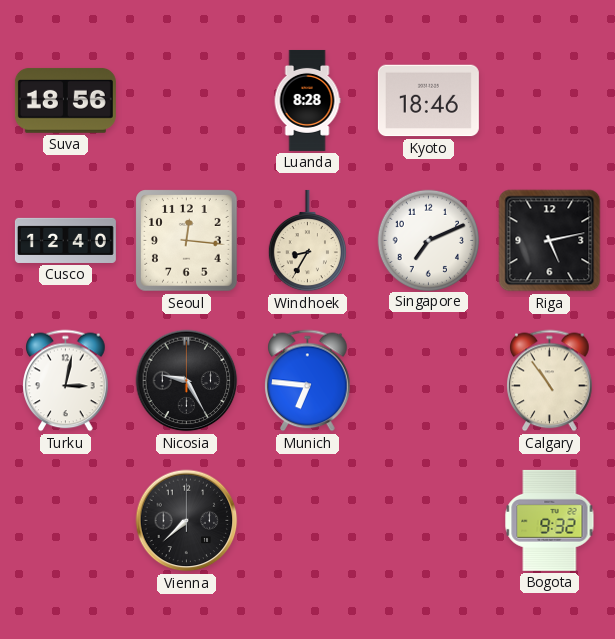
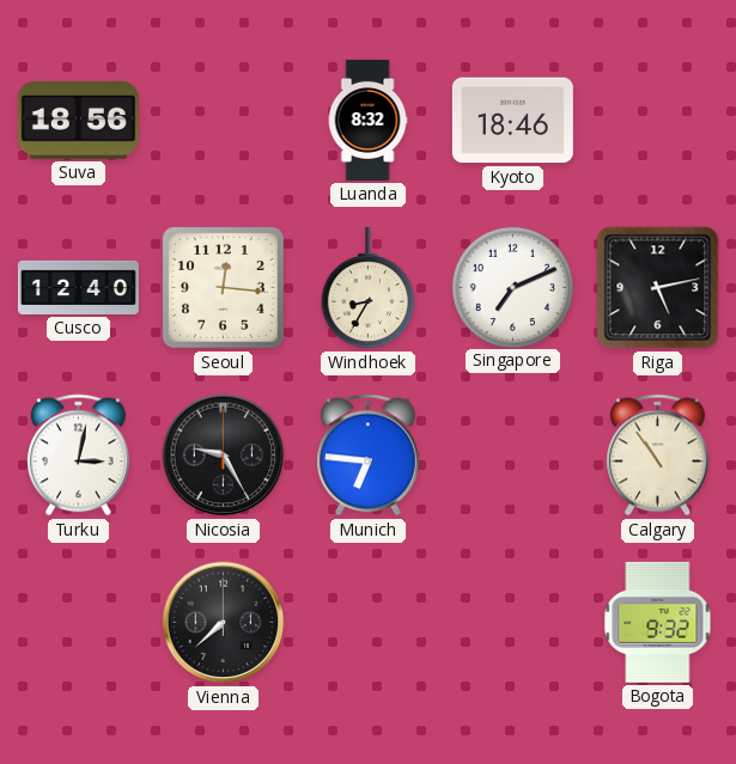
Luanda: 8:28 -> 8:32
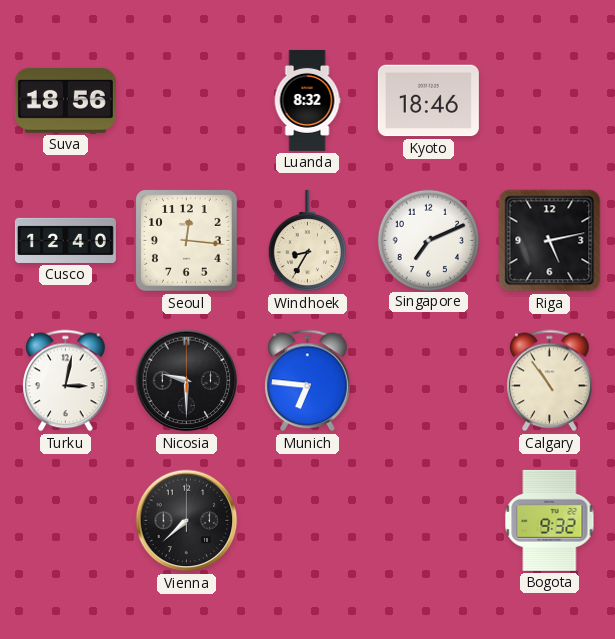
Nicosia: 9:25 -> 9:30
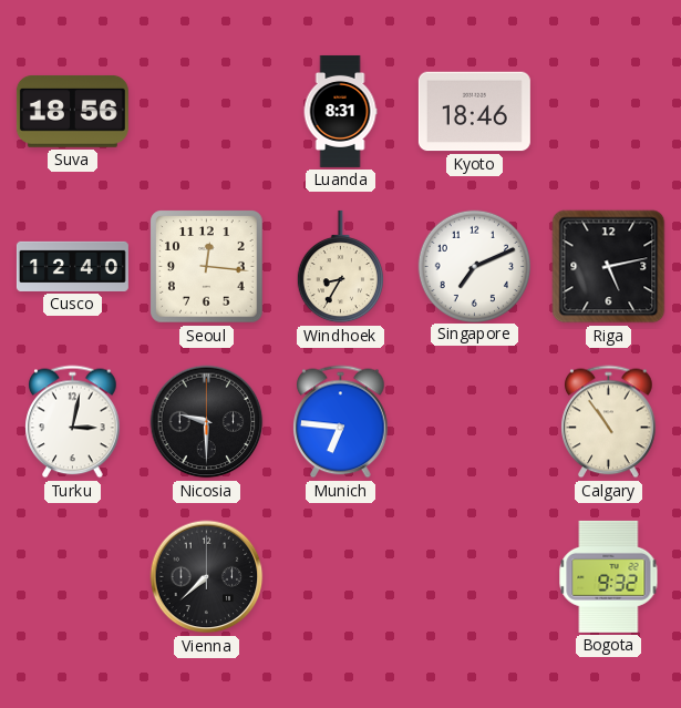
Luanda: 8:32 -> 8:31
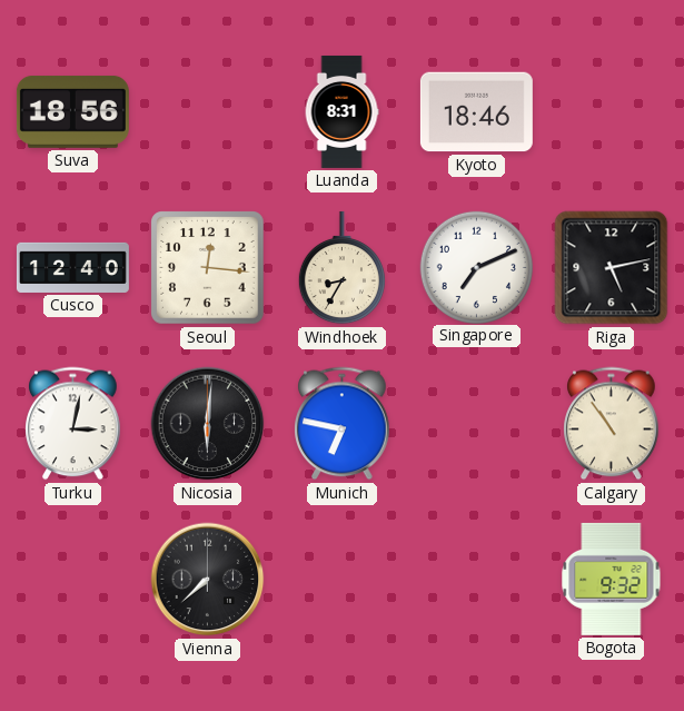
Nicosia: 9:30 -> 6:01
Munich: 6:46 -> 6:47
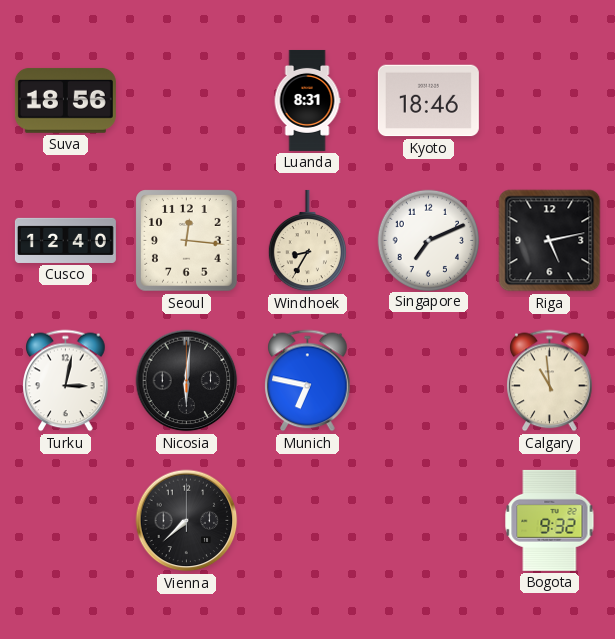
Calgary: 10:54 -> 10:59
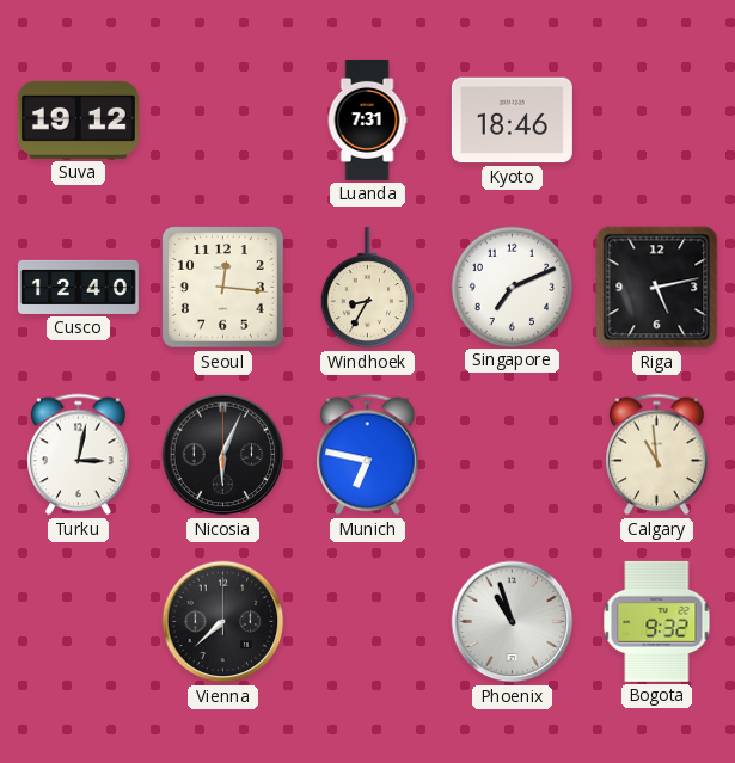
Suva: 18:56 -> 19:12
Luanda: 8:31 -> 7:31
Nicosia: 6:01 -> 6:04
Phoenix: none -> 10:57
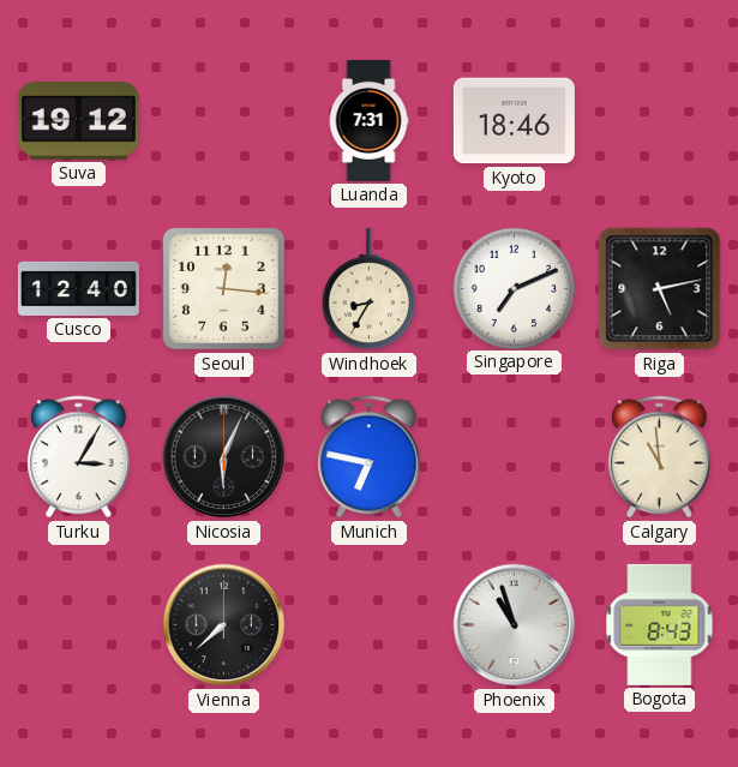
Turku: 3:02 -> 3:05
Bogota: 9:32 -> 8:43
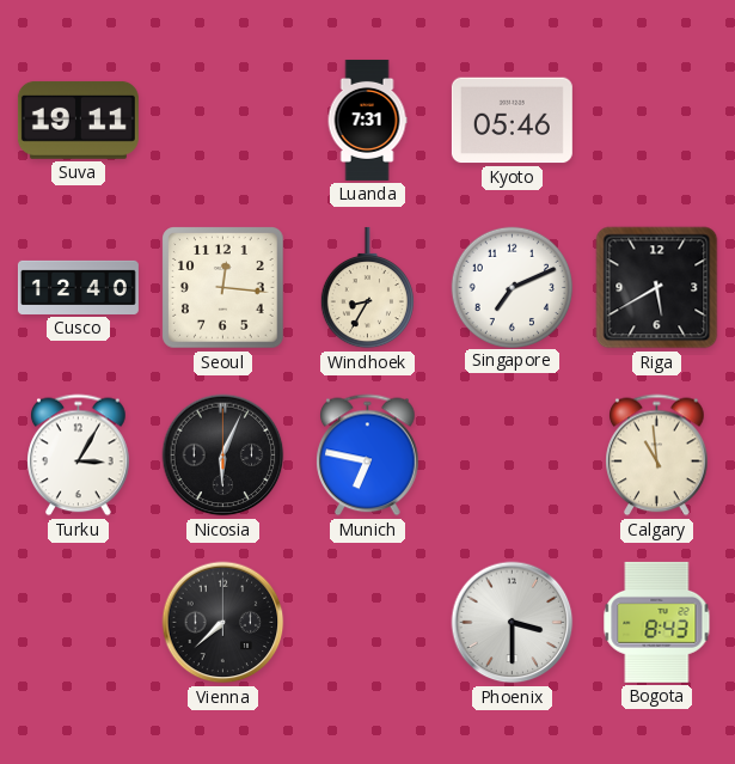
Suva: 19:12 -> 19:11
Kyoto: 18:46 -> 05:46
Riga: 5:13 -> 5:40
Phoenix: 10:57 -> 3:30
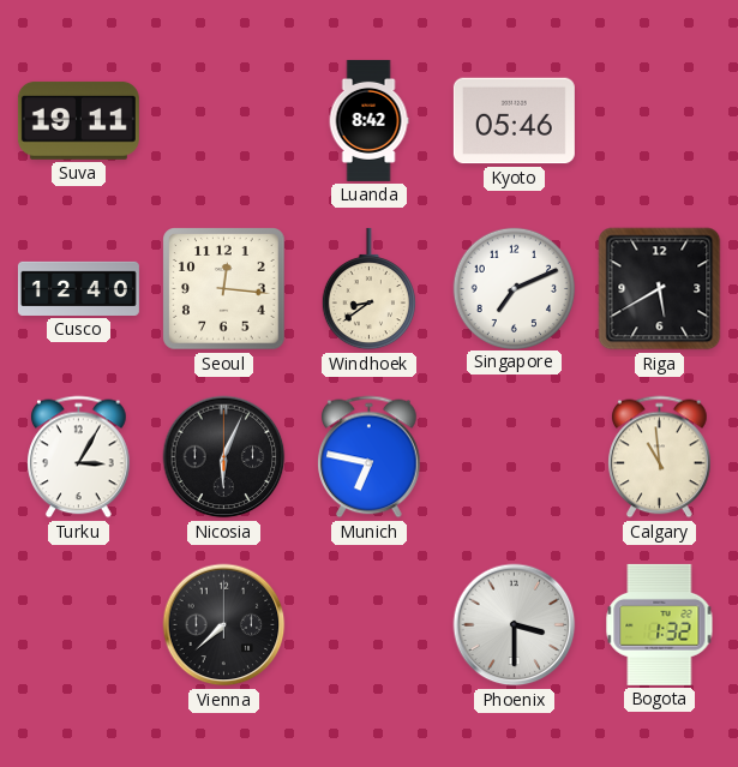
Luanda: 7:31 -> 8:42
Windhoek: 8:35 -> 8:39
Bogota: 8:43 -> 1:32
